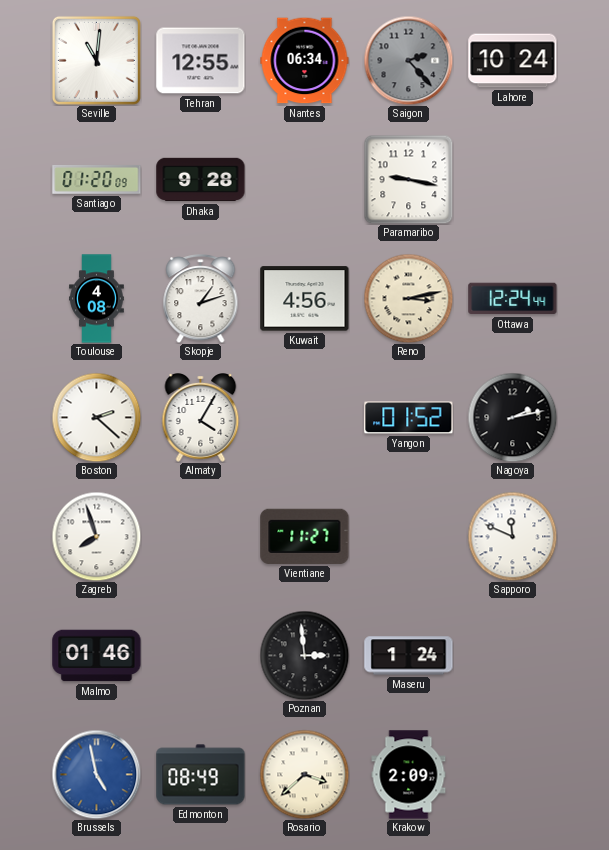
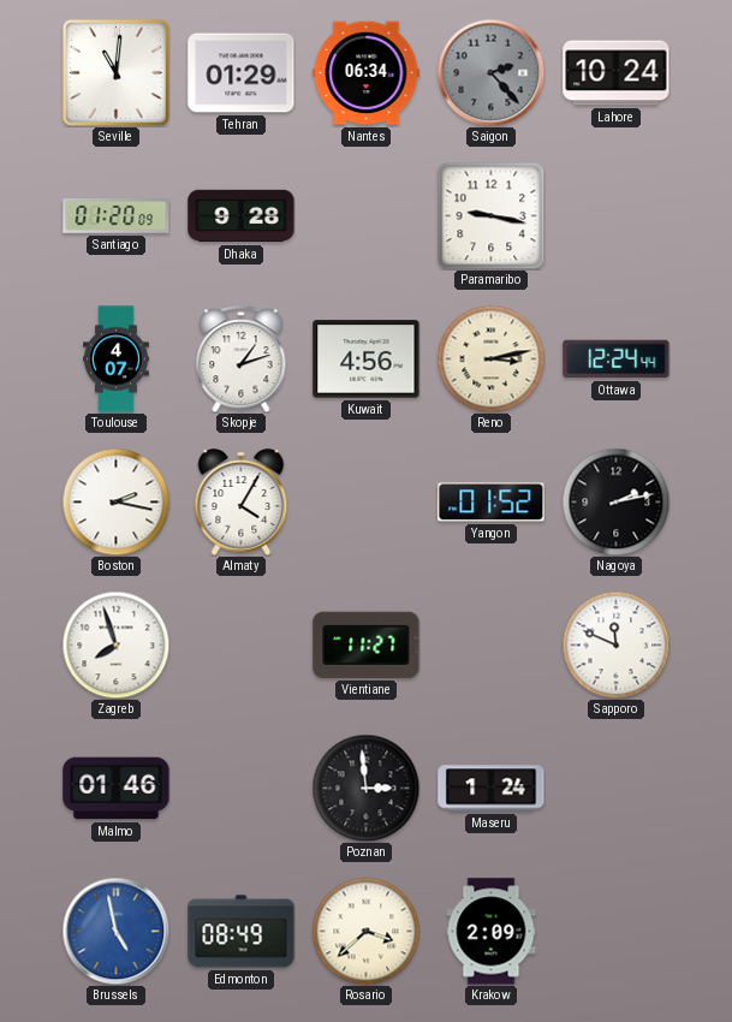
Tehran: 12:55 -> 01:29
Toulouse: 4:08 -> 4:07
Boston: 2:22 -> 2:17
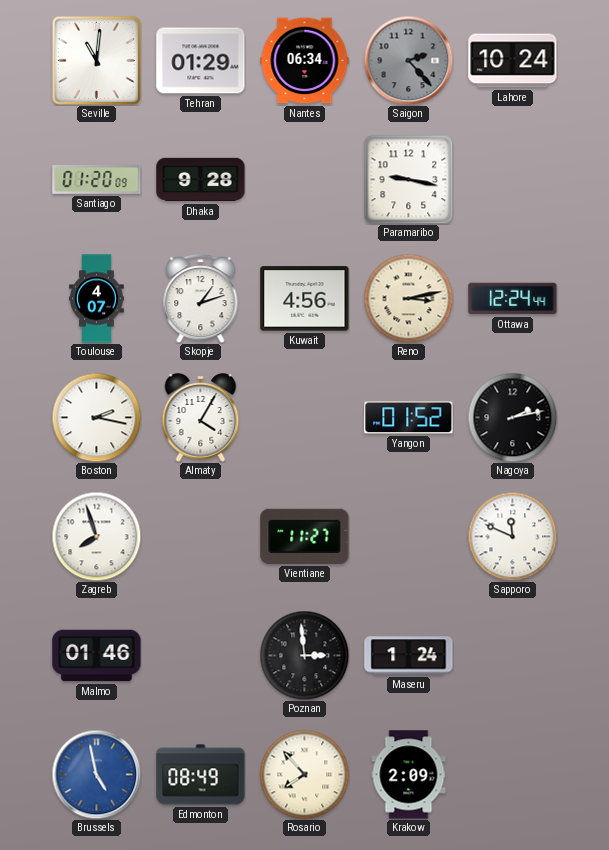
Rosario: 3:38 -> 7:53
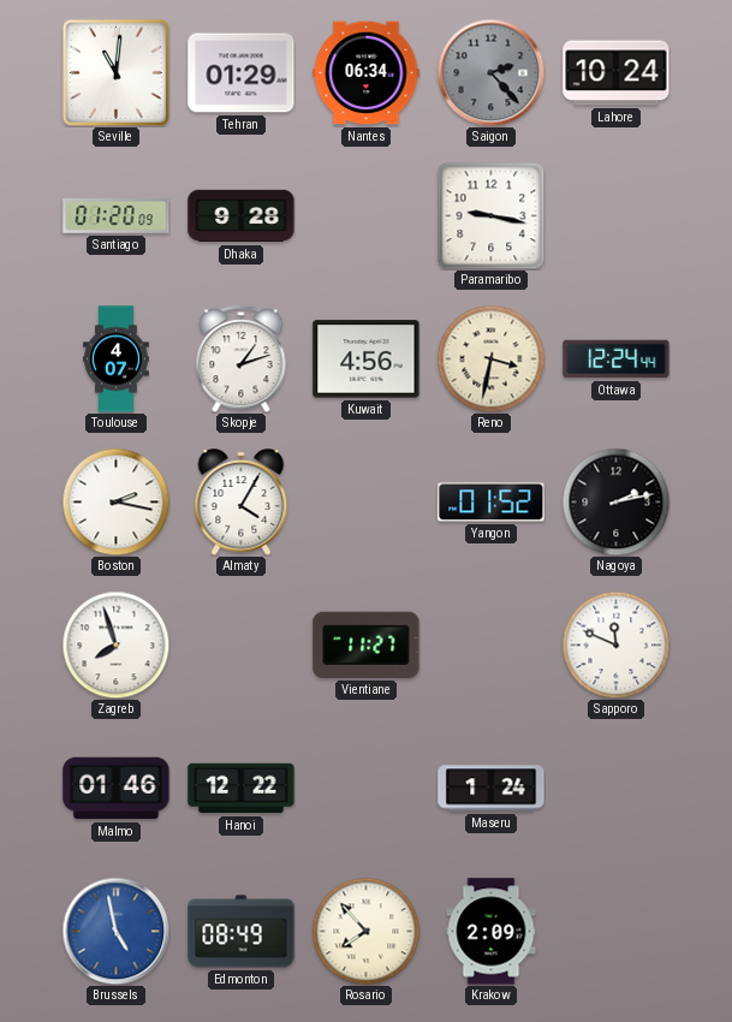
Reno: 3:13 -> 3:32
Hanoi: none -> 12:22
Poznan: 2:59 -> none
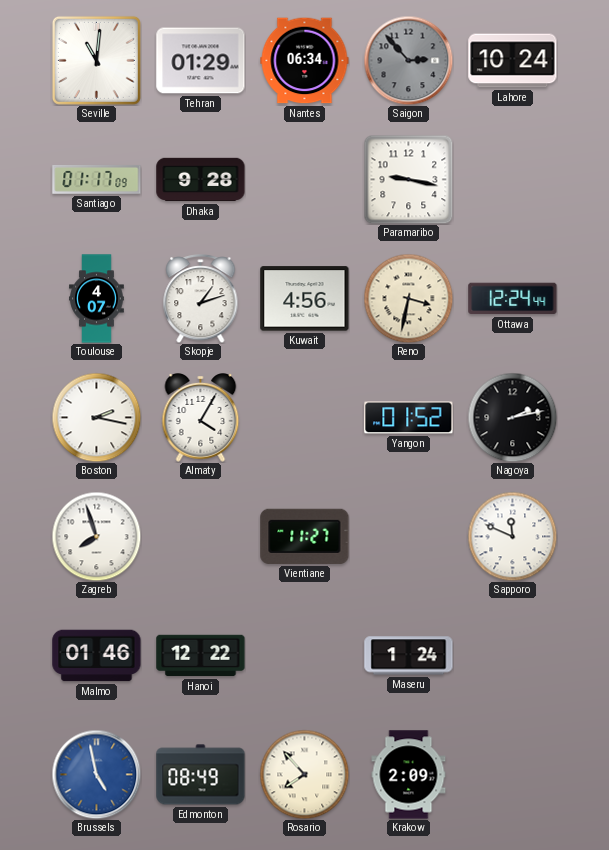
Saigon: 2:23 -> 2:53
Santiago: 01:20 -> 01:17
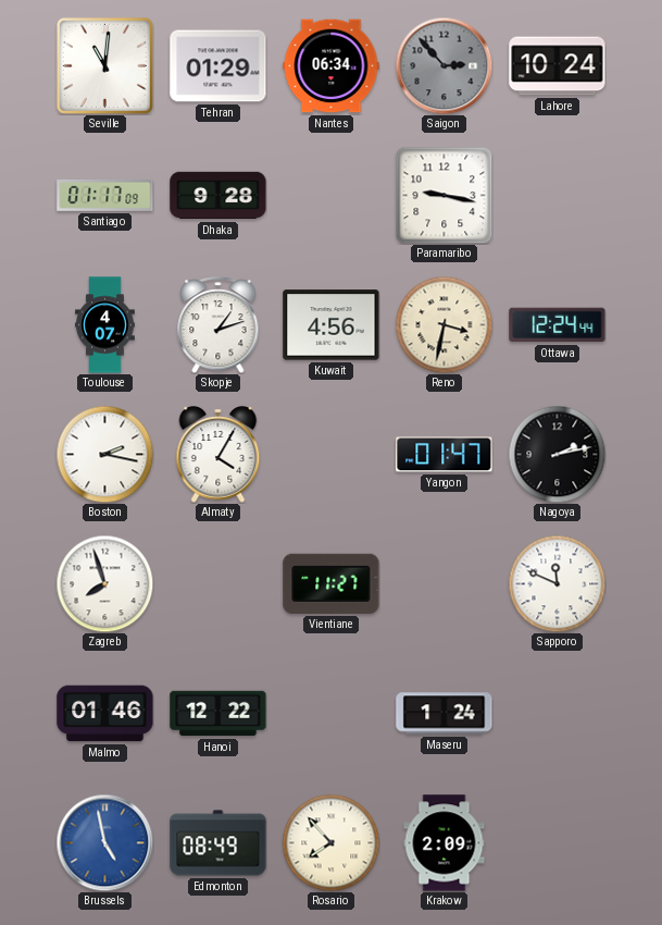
Yangon: 01:52 -> 01:47
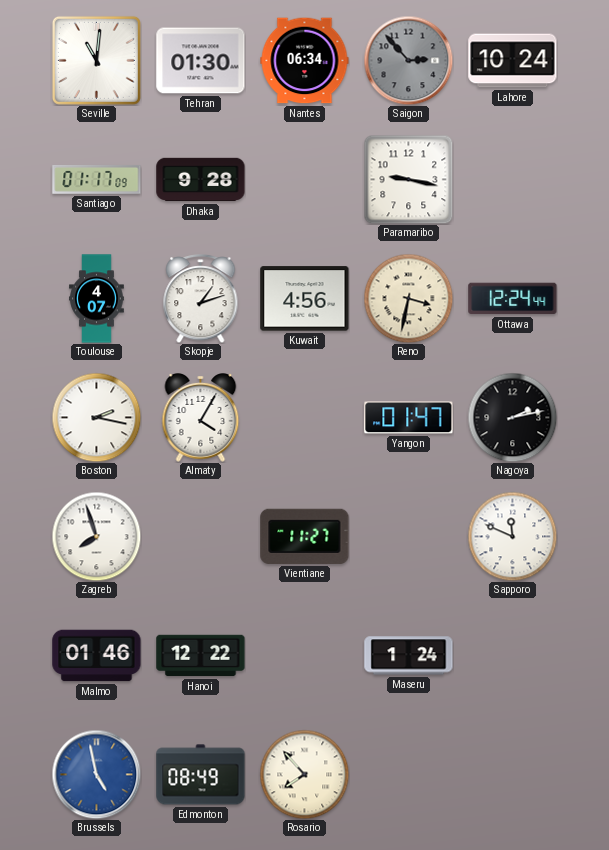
Tehran: 01:29 -> 01:30
Krakow: 2:09 -> none
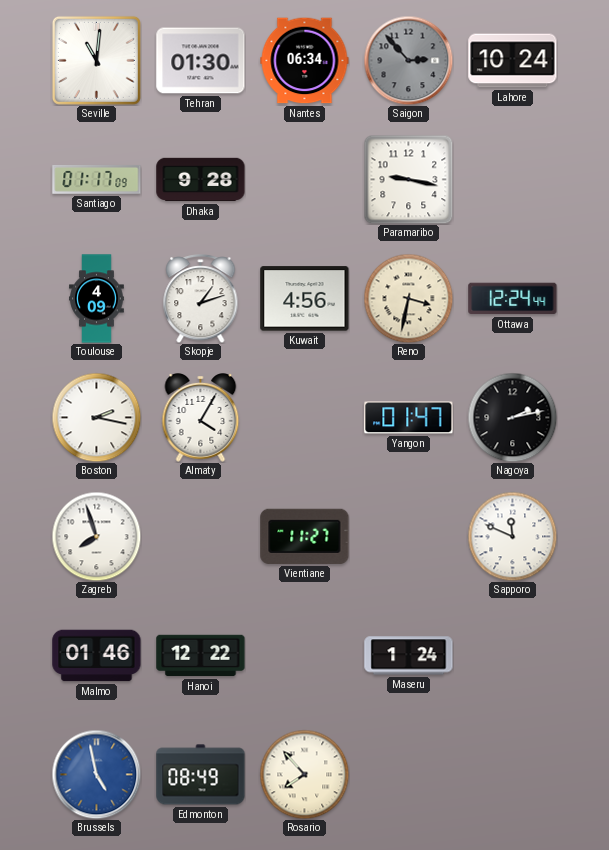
Toulouse: 4:07 -> 4:09
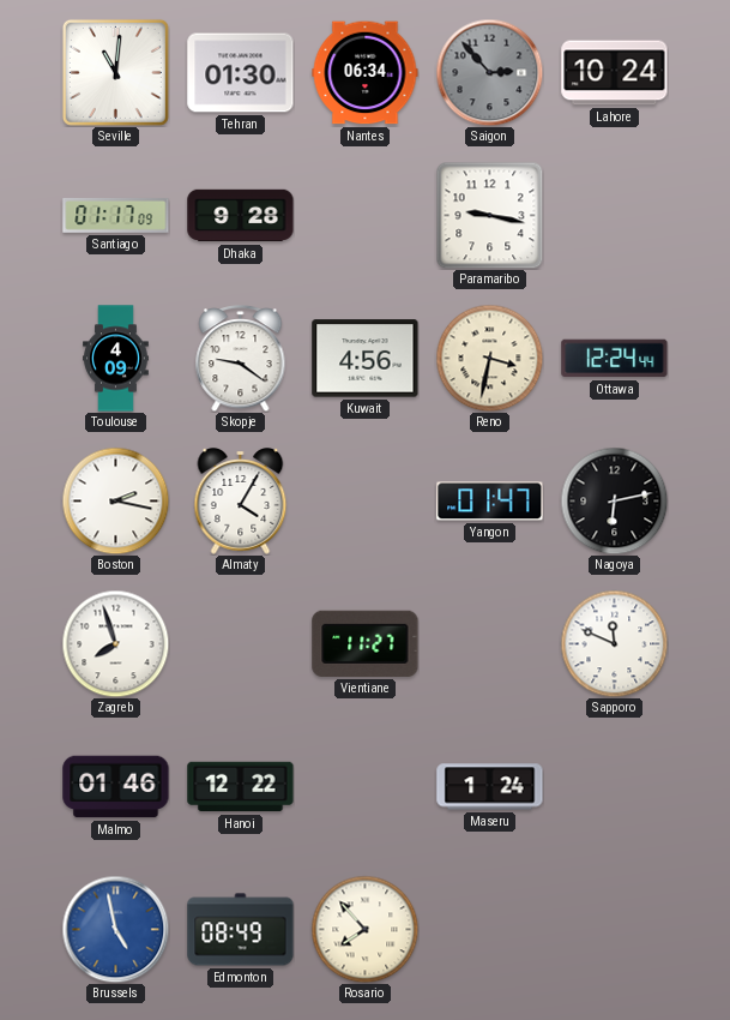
Skopje: 1:12 -> 9:21
Nagoya: 2:13 -> 6:13
